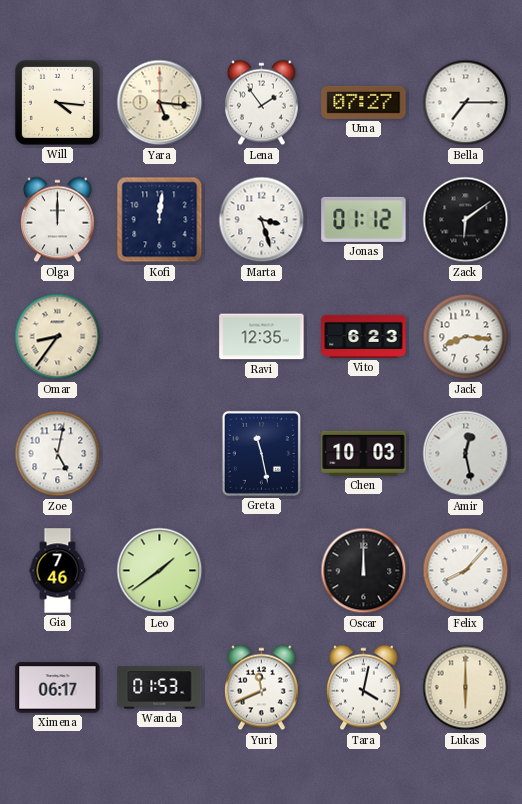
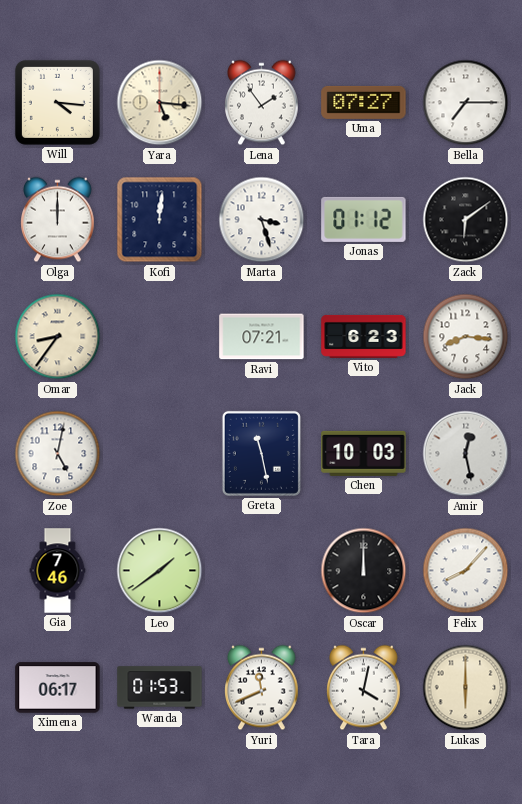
Ravi: 12:35 -> 07:21
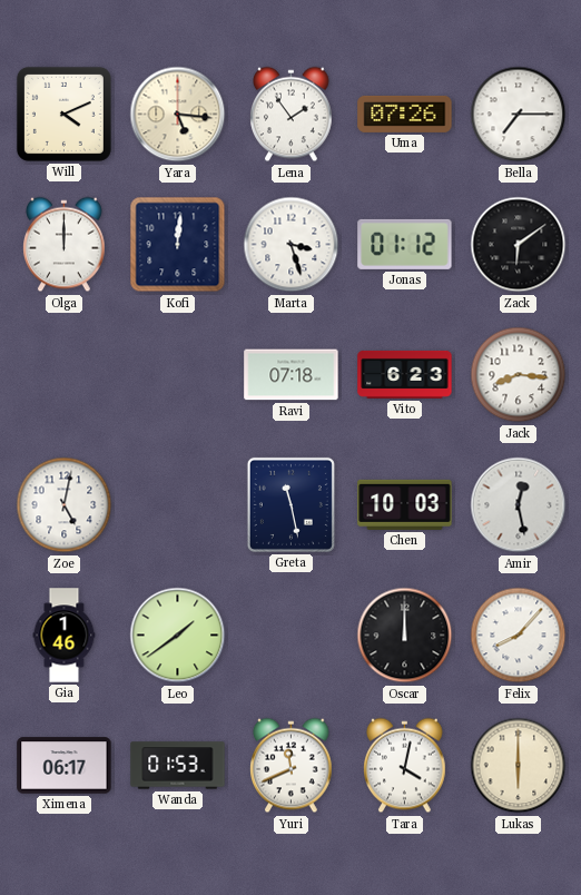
Will: 4:16 -> 4:11
Uma: 07:27 -> 07:26
Omar: 8:36 -> none
Ravi: 07:21 -> 07:18
Gia: 7:46 -> 1:46
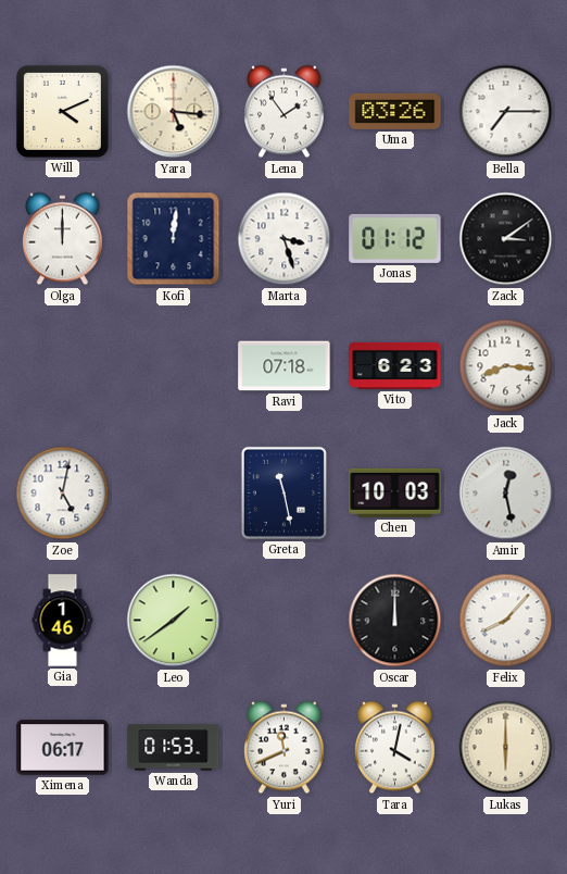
Uma: 07:26 -> 03:26
Zack: 6:09 -> 3:09
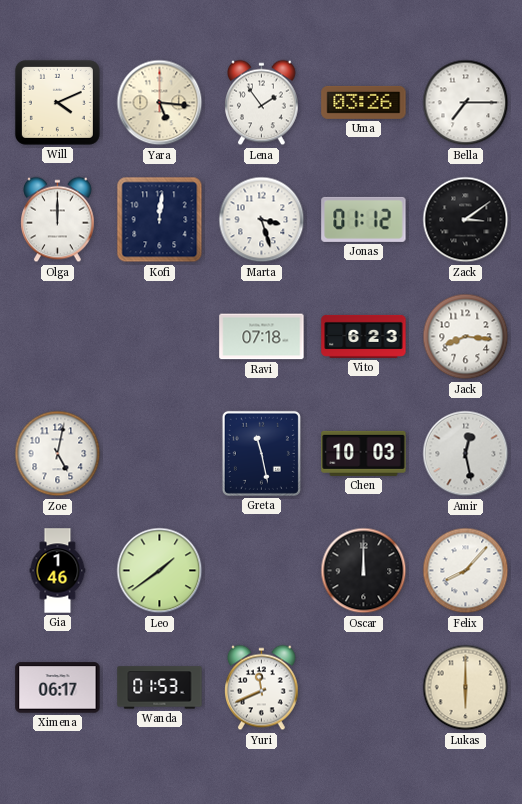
Tara: 4:02 -> none
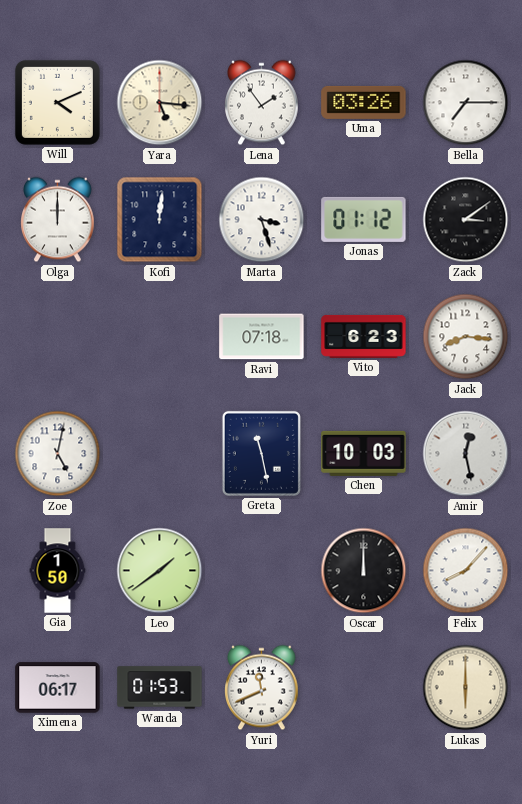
Gia: 1:46 -> 1:50
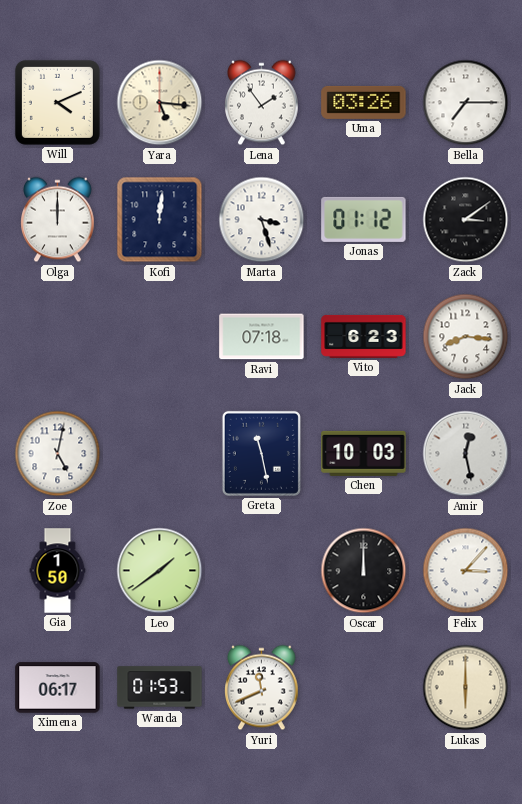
Felix: 8:07 -> 3:07
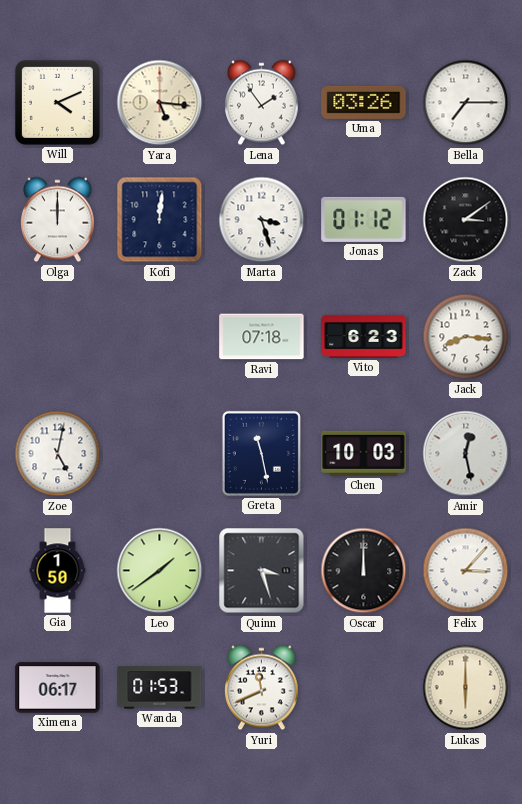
Quinn: none -> 3:27
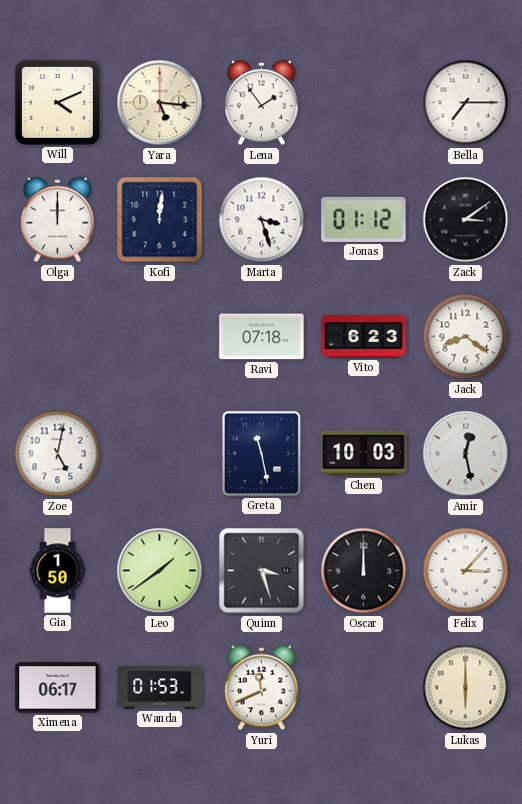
Uma: 03:26 -> none
Jack: 8:16 -> 8:21
